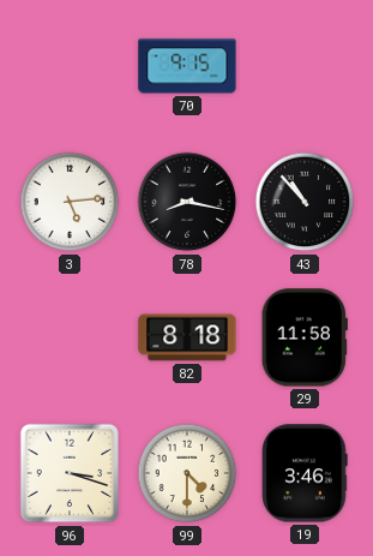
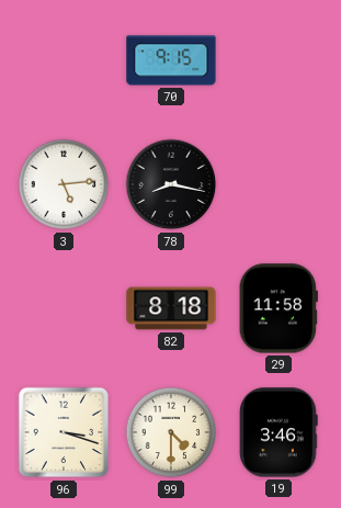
43: 10:53 -> none
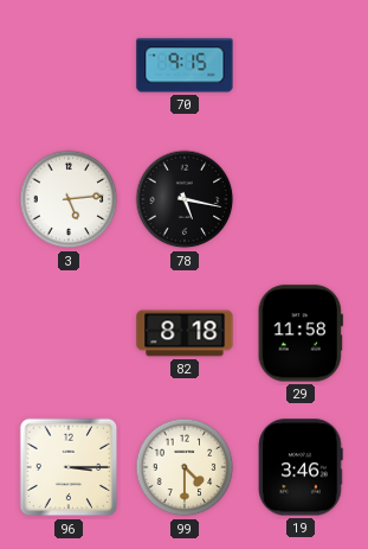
78: 8:17 -> 5:17
96: 3:18 -> 3:15
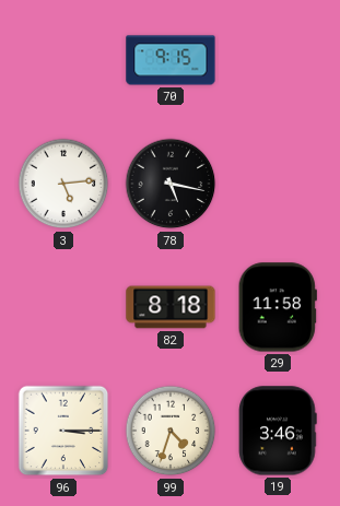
99: 4:30 -> 4:33
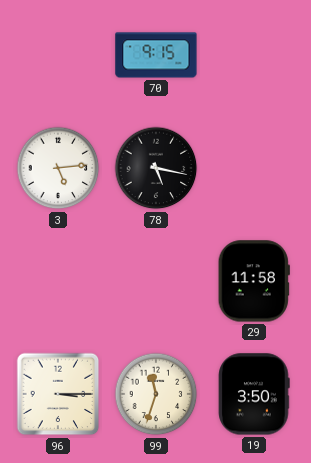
82: 8:18 -> none
99: 4:33 -> 11:33
19: 3:46 -> 3:50
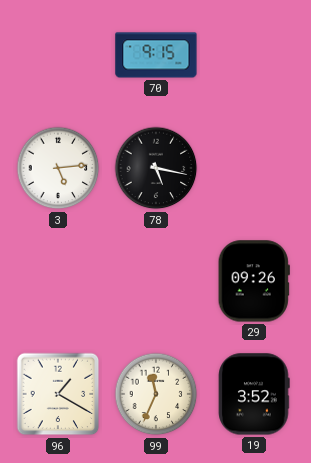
29: 11:58 -> 09:26
96: 3:15 -> 1:20
99: 11:33 -> 11:34
19: 3:50 -> 3:52
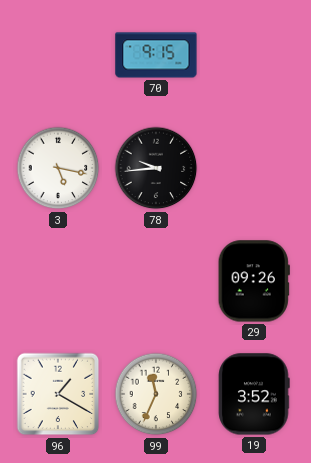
3: 5:14 -> 5:17
78: 5:17 -> 9:44
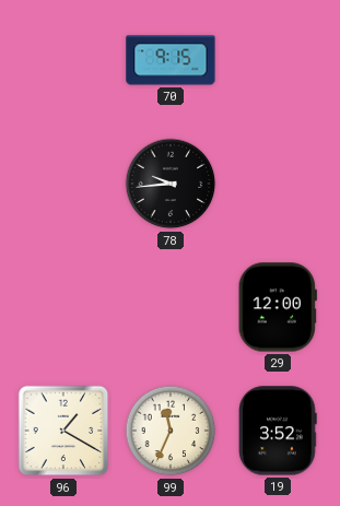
3: 5:17 -> none
29: 09:26 -> 12:00
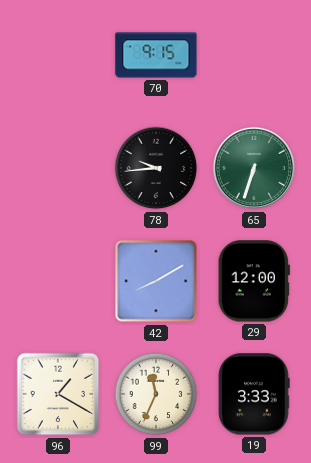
65: none -> 6:33
42: none -> 8:10
19: 3:52 -> 3:33
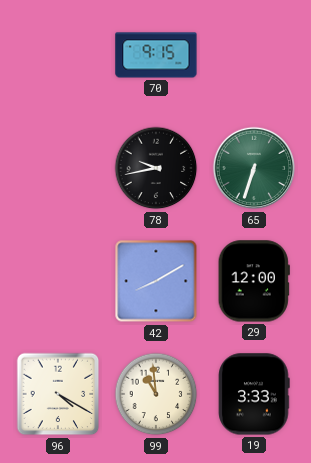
78: 9:44 -> 9:43
96: 1:20 -> 4:20
99: 11:34 -> 10:59
